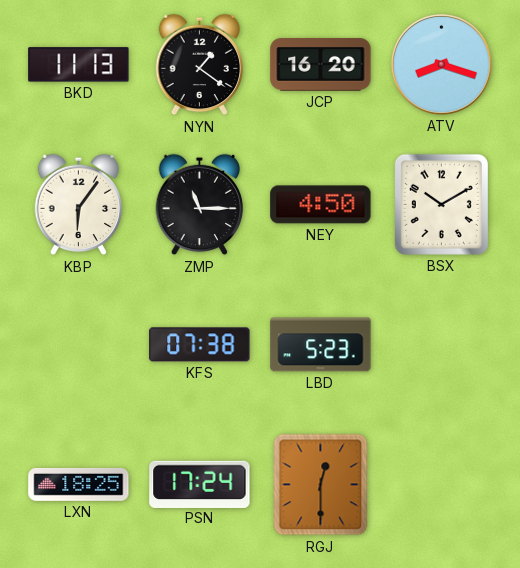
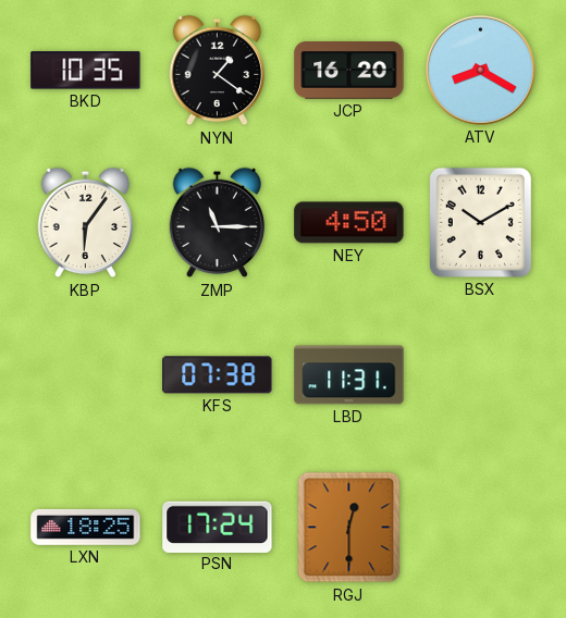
BKD: 11:13 -> 10:35
ATV: 8:18 -> 8:20
LBD: 5:23 -> 11:31
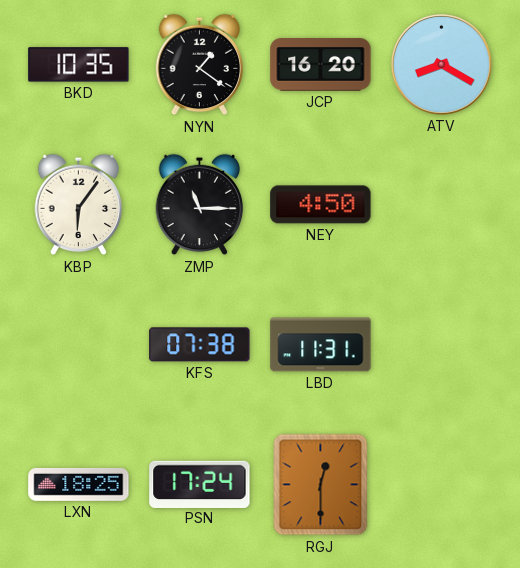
BSX: 10:10 -> none
